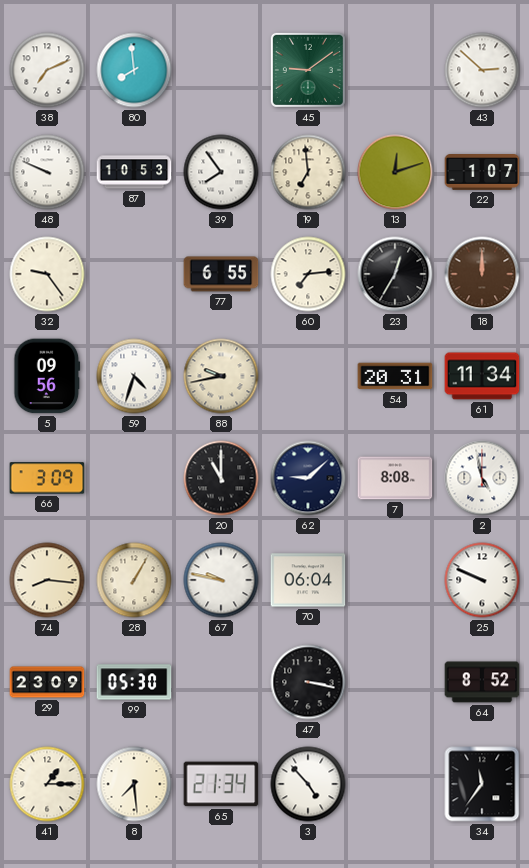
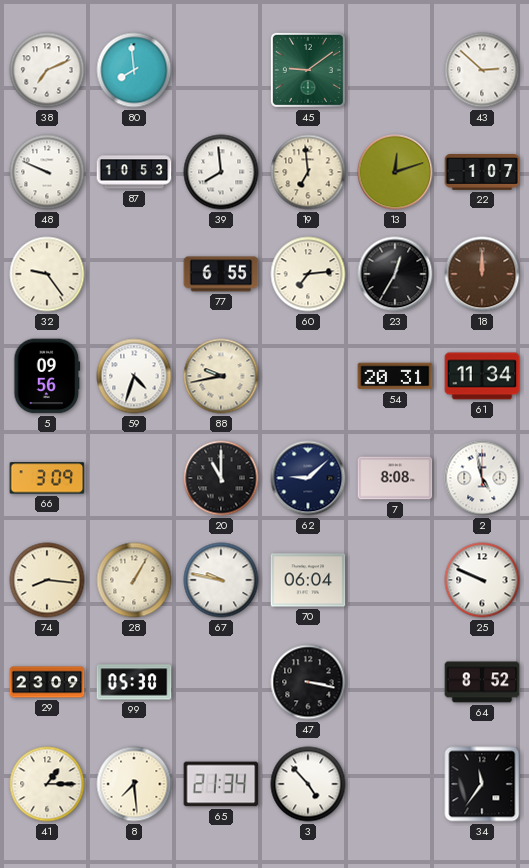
39: 7:54 -> 7:59
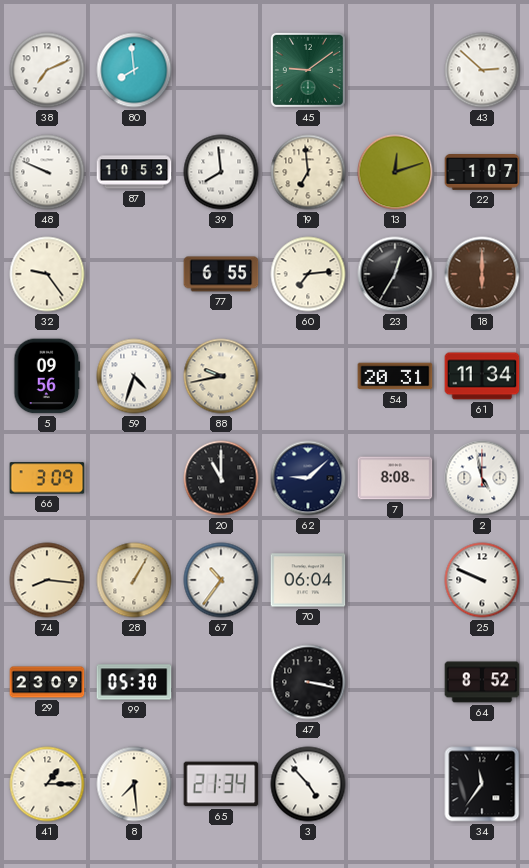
18: 12:00 -> 6:00
67: 9:47 -> 10:36
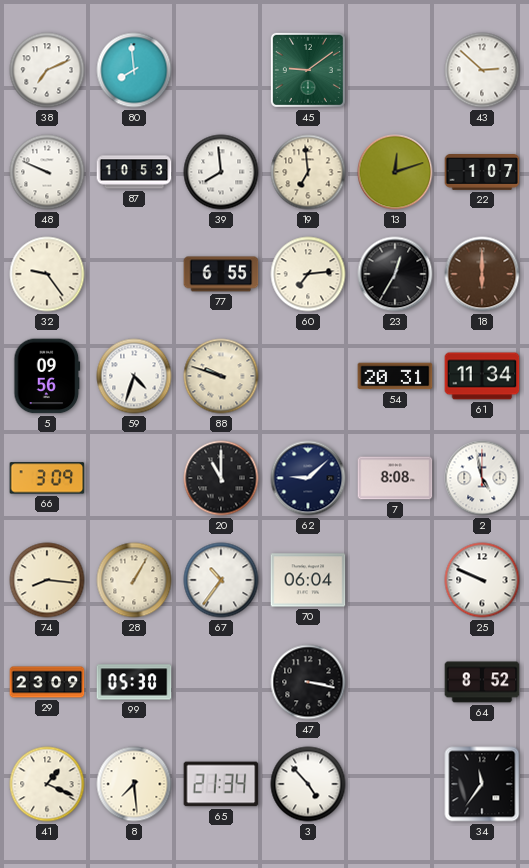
88: 9:43 -> 9:48
41: 1:15 -> 1:19
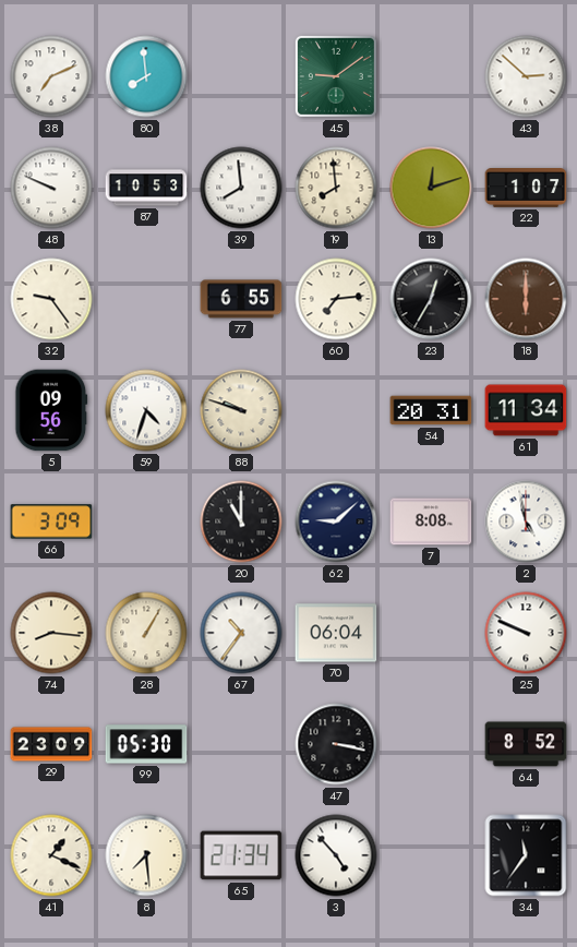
19: 6:59 -> 7:59
